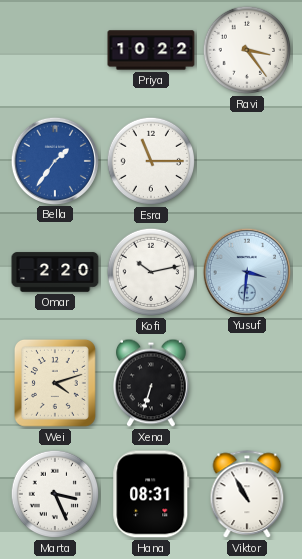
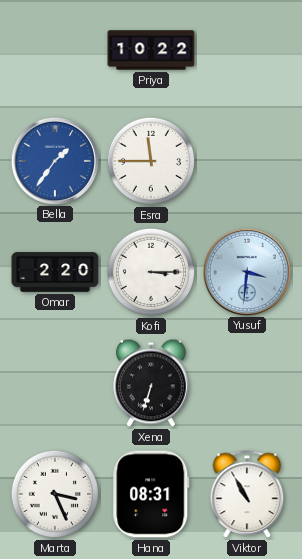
Ravi: 3:24 -> none
Esra: 11:15 -> 11:45
Kofi: 10:13 -> 3:15
Wei: 4:12 -> none
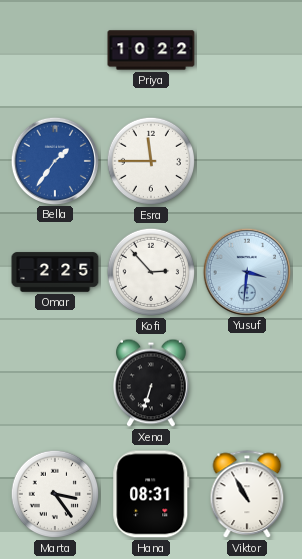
Omar: 2:20 -> 2:25
Kofi: 3:15 -> 2:53
Marta: 3:26 -> 3:24
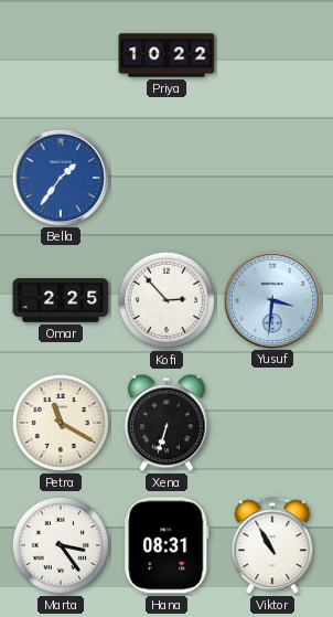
Esra: 11:45 -> none
Petra: none -> 11:20
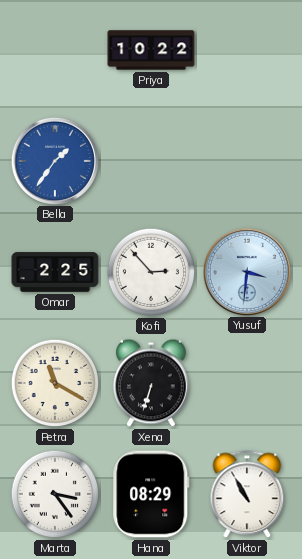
Hana: 08:31 -> 08:29
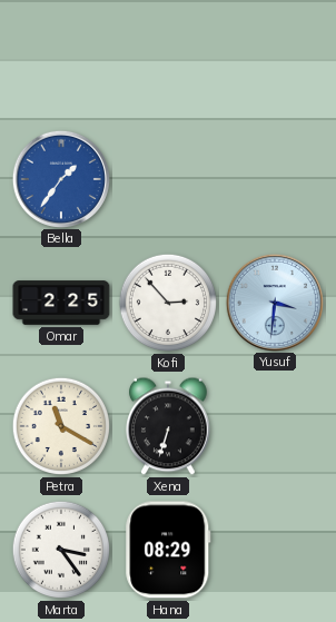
Priya: 10:22 -> none
Viktor: 10:55 -> none
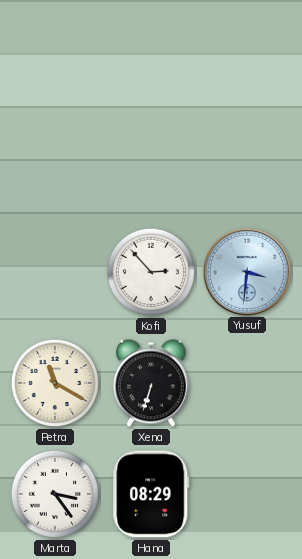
Bella: 1:36 -> none
Omar: 2:25 -> none
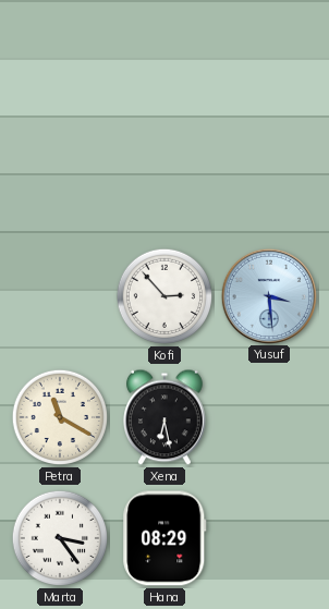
Yusuf: 3:31 -> 3:29
Xena: 6:33 -> 6:28
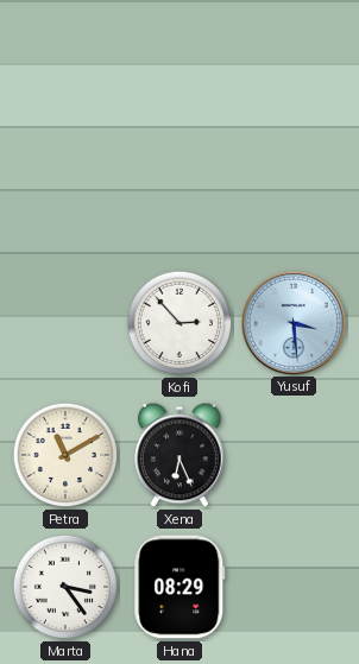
Petra: 11:20 -> 11:10
Xena: 6:28 -> 6:26
